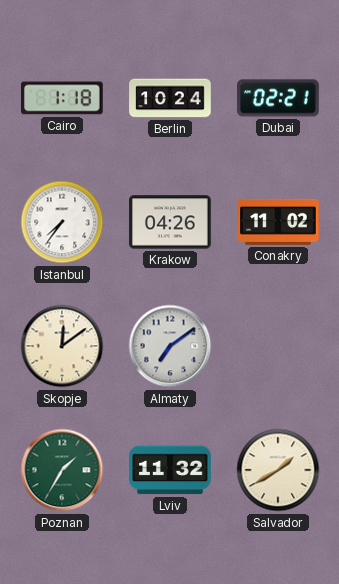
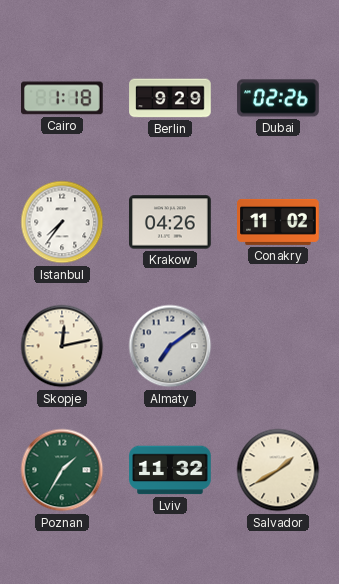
Berlin: 10:24 -> 9:29
Dubai: 02:21 -> 02:26
Skopje: 12:09 -> 12:13
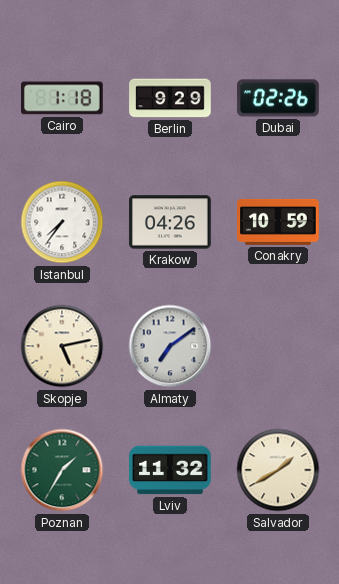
Conakry: 11:02 -> 10:59
Skopje: 12:13 -> 5:13
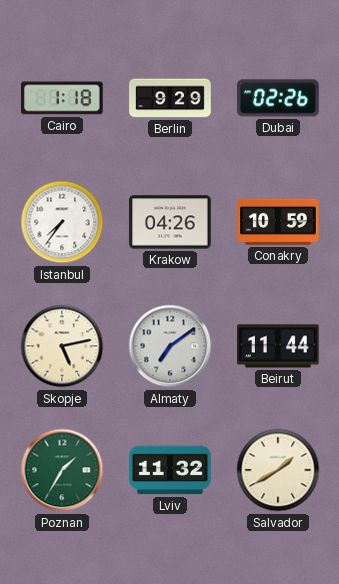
Beirut: none -> 11:44
